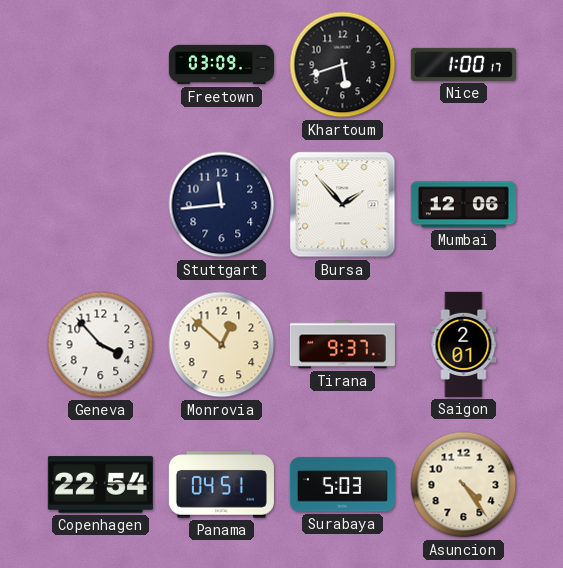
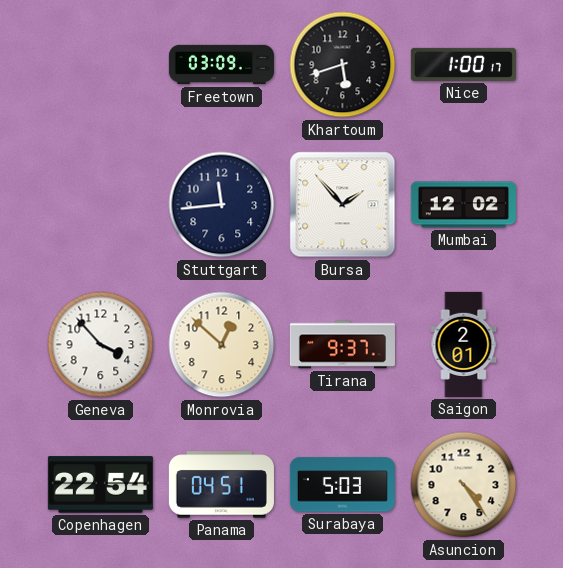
Mumbai: 12:06 -> 12:02
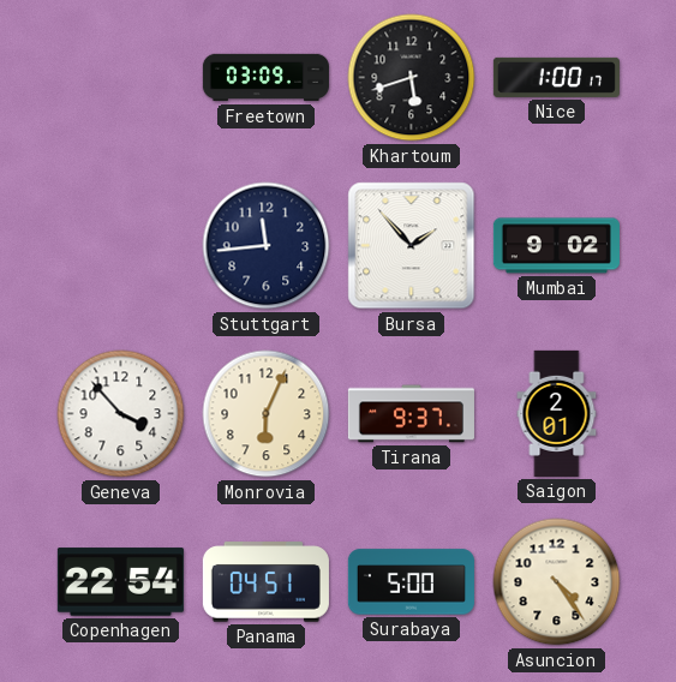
Mumbai: 12:02 -> 9:02
Monrovia: 12:52 -> 6:04
Surabaya: 5:03 -> 5:00
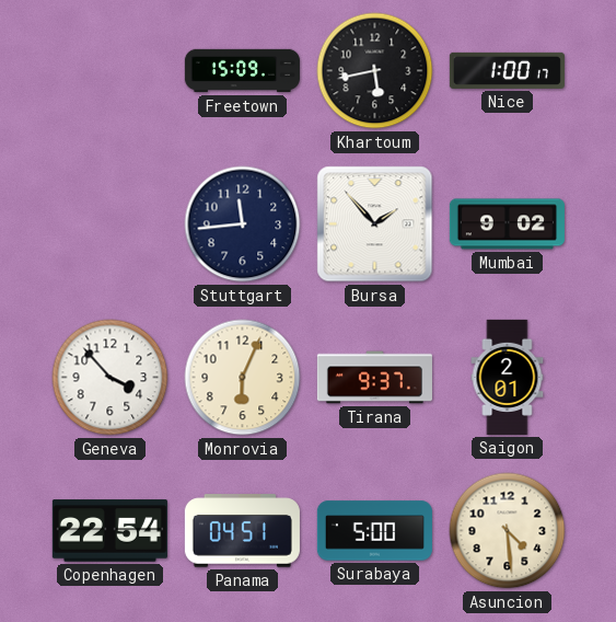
Freetown: 03:09 -> 15:09
Khartoum: 5:42 -> 5:43
Asuncion: 4:24 -> 4:29
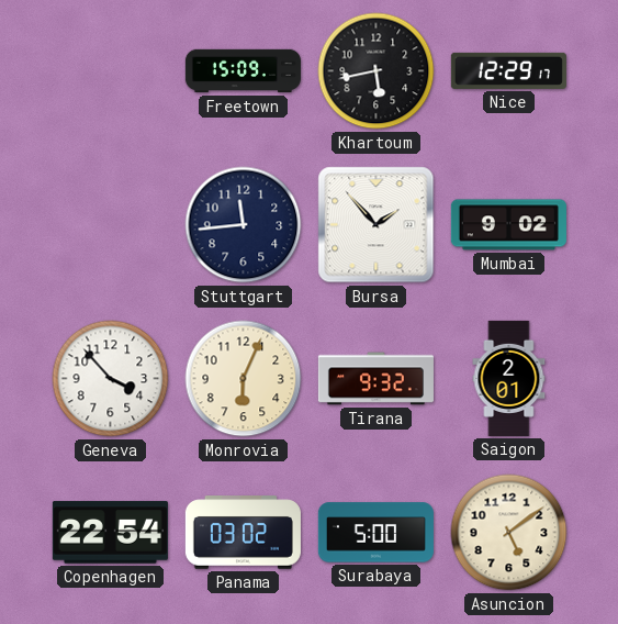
Nice: 1:00 -> 12:29
Tirana: 9:37 -> 9:32
Panama: 04:51 -> 03:02
Asuncion: 4:29 -> 5:09
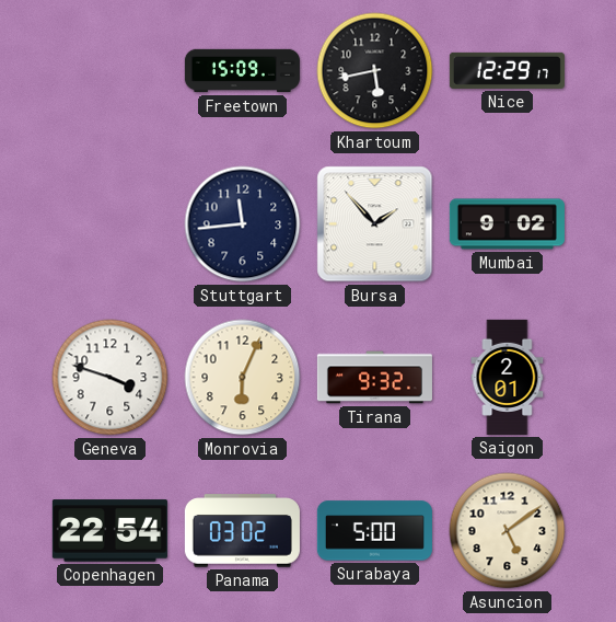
Geneva: 3:53 -> 3:48
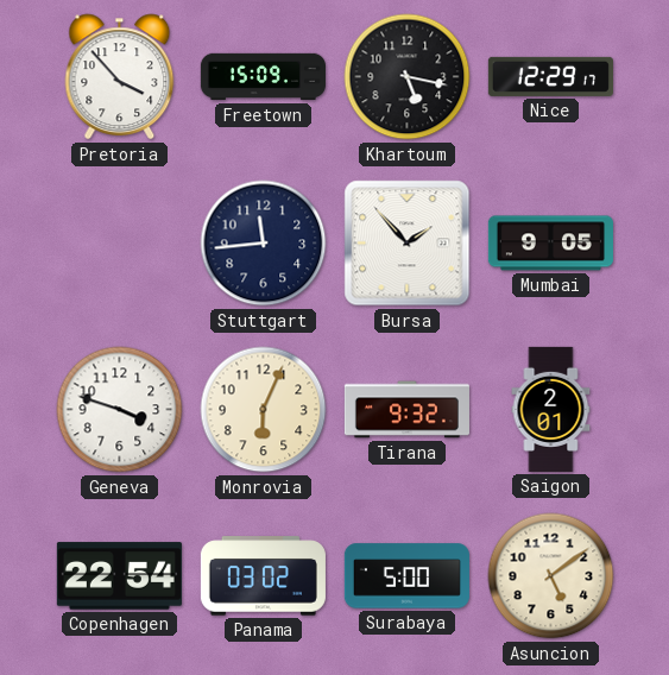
Pretoria: none -> 3:53
Khartoum: 5:43 -> 5:17
Mumbai: 9:02 -> 9:05
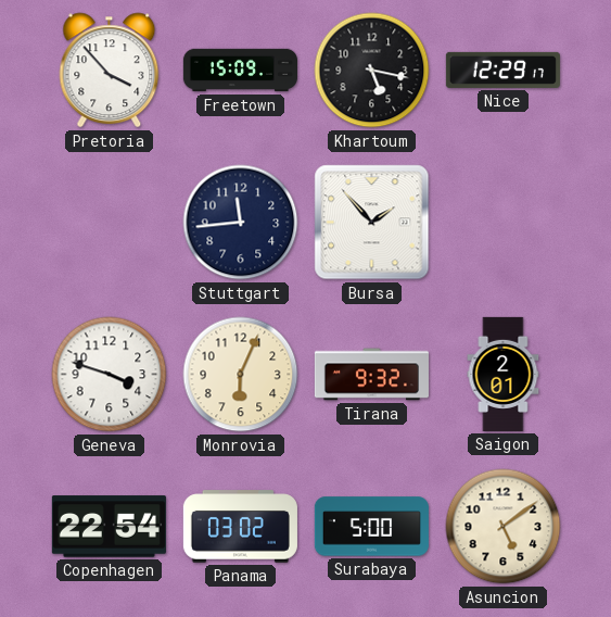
Mumbai: 9:05 -> none
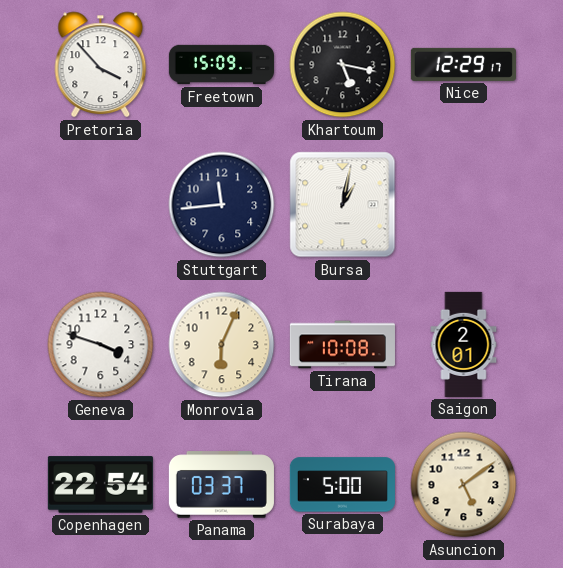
Bursa: 1:53 -> 1:02
Tirana: 9:32 -> 10:08
Panama: 03:02 -> 03:37
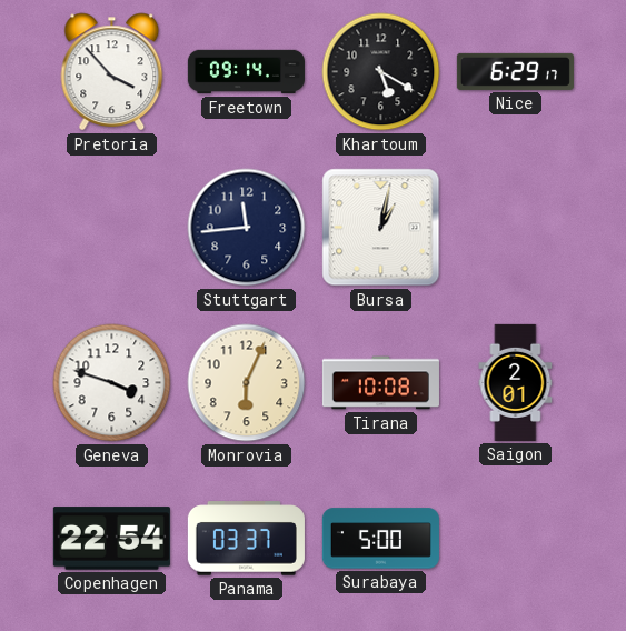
Freetown: 15:09 -> 09:14
Khartoum: 5:17 -> 5:20
Nice: 12:29 -> 6:29
Asuncion: 5:09 -> none
